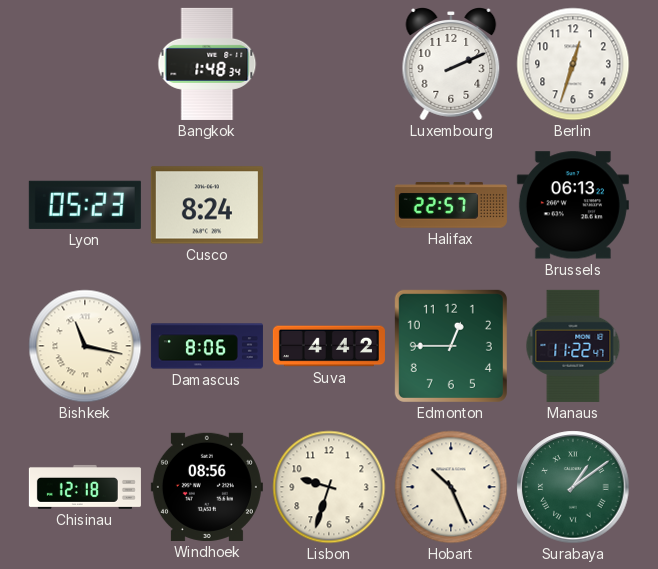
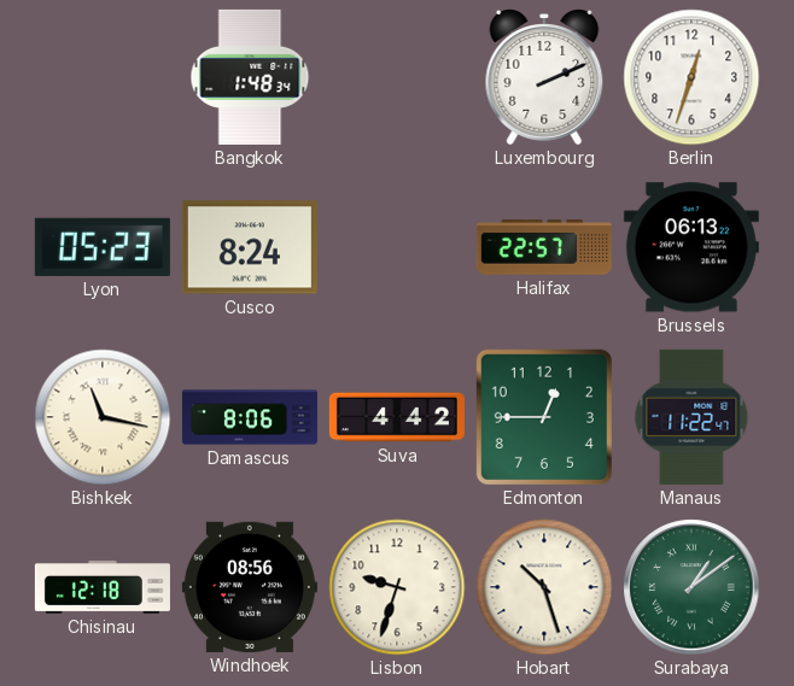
Hobart: 10:26 -> 10:27
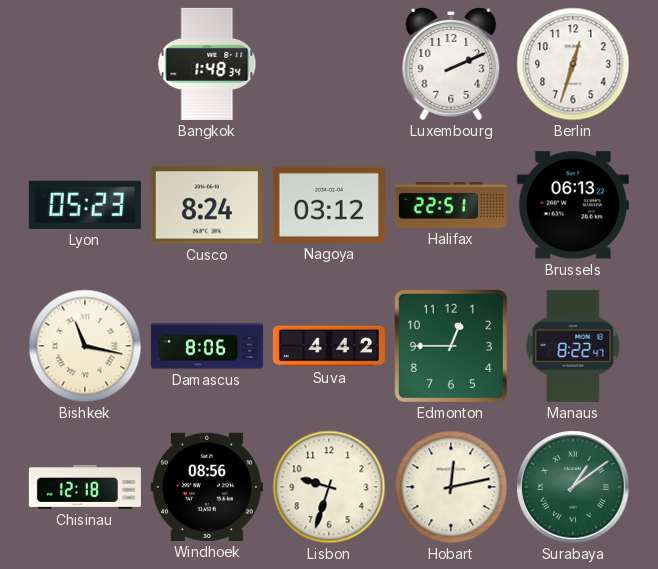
Nagoya: none -> 03:12
Halifax: 22:57 -> 22:51
Manaus: 11:22 -> 8:22
Hobart: 10:27 -> 12:13
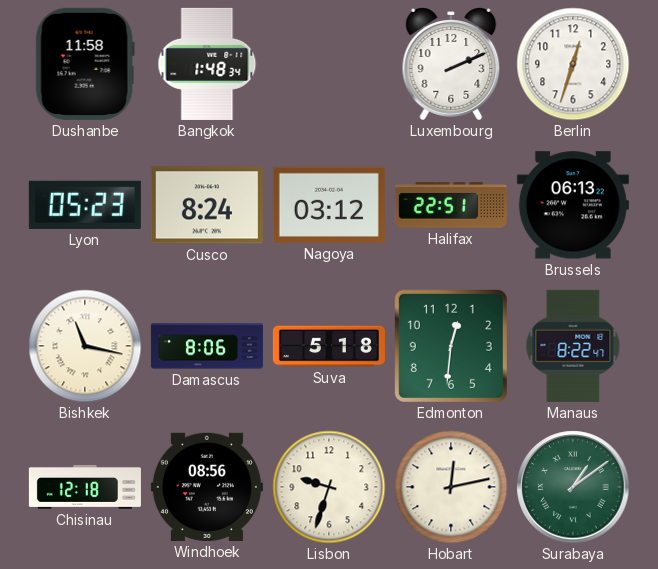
Dushanbe: none -> 11:58
Suva: 4:42 -> 5:18
Edmonton: 12:45 -> 12:31
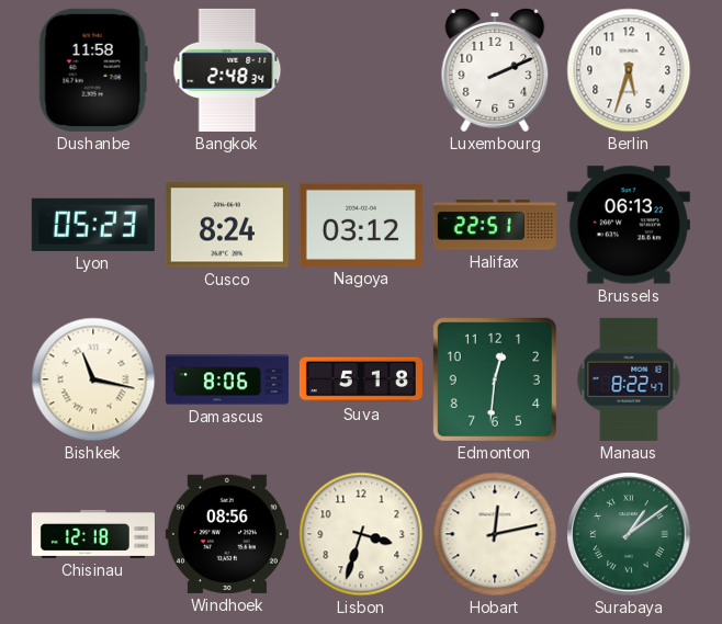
Bangkok: 1:48 -> 2:48
Berlin: 12:33 -> 5:33
Lisbon: 9:33 -> 3:33
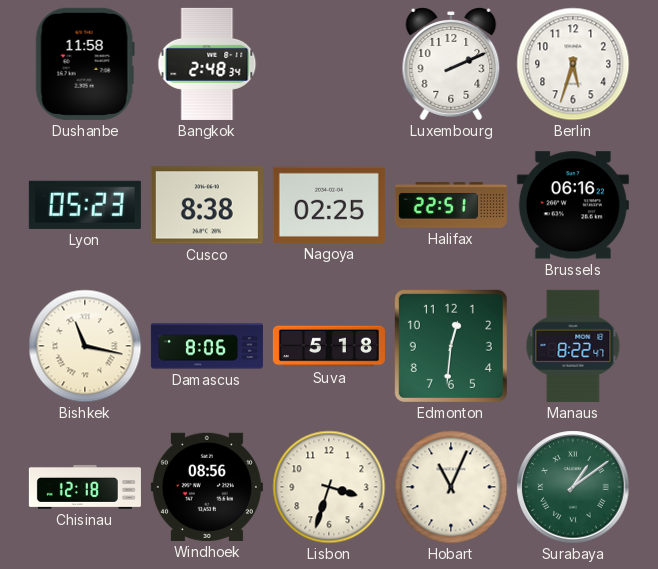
Cusco: 8:24 -> 8:38
Nagoya: 03:12 -> 02:25
Brussels: 06:13 -> 06:16
Hobart: 12:13 -> 11:04
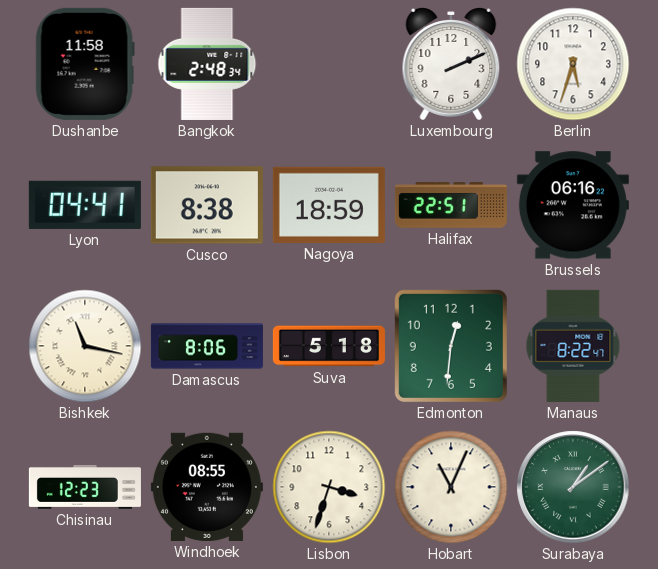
Lyon: 05:23 -> 04:41
Nagoya: 02:25 -> 18:59
Chisinau: 12:18 -> 12:23
Windhoek: 08:56 -> 08:55
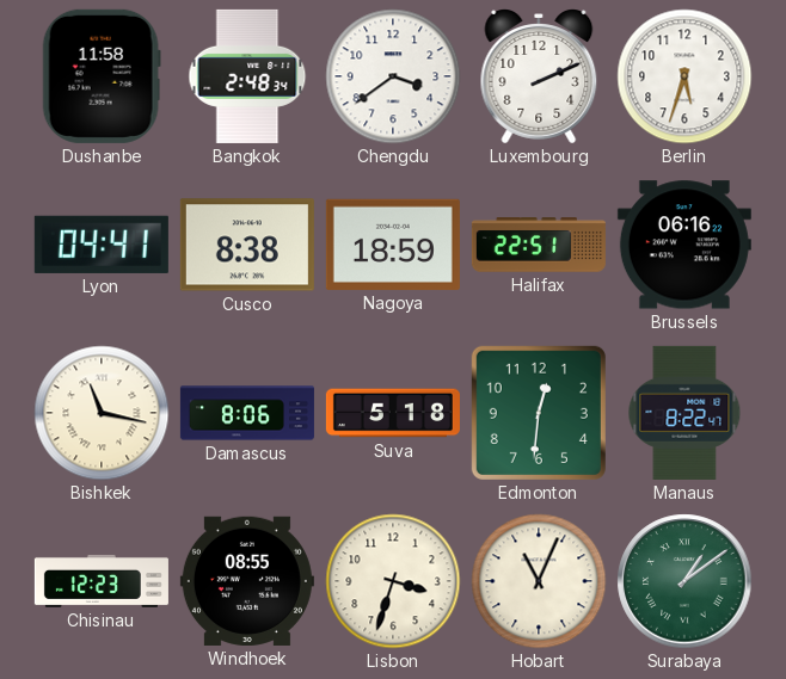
Chengdu: none -> 3:39
